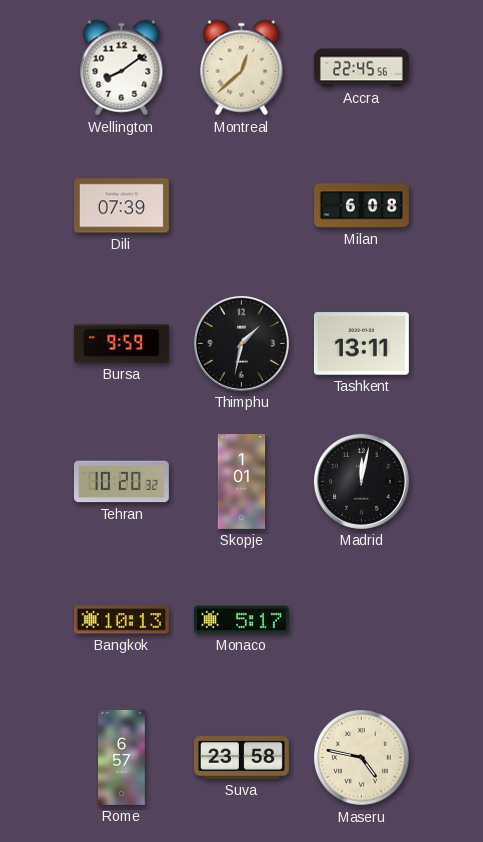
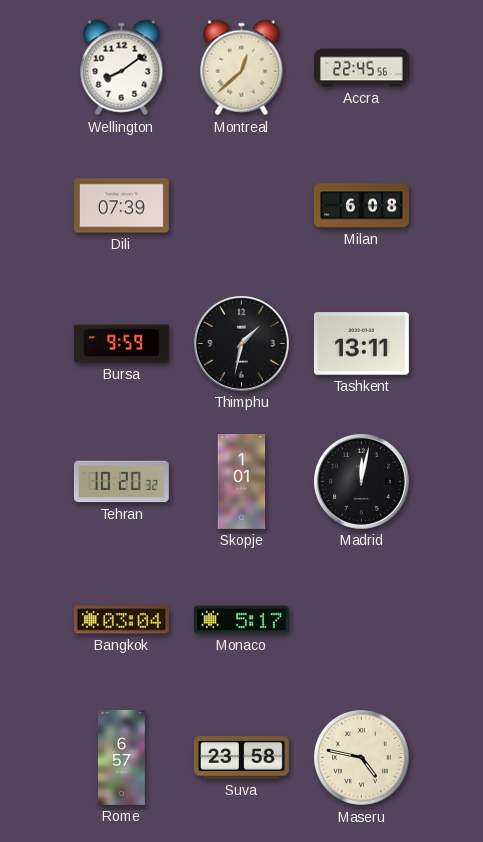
Bangkok: 10:13 -> 03:04
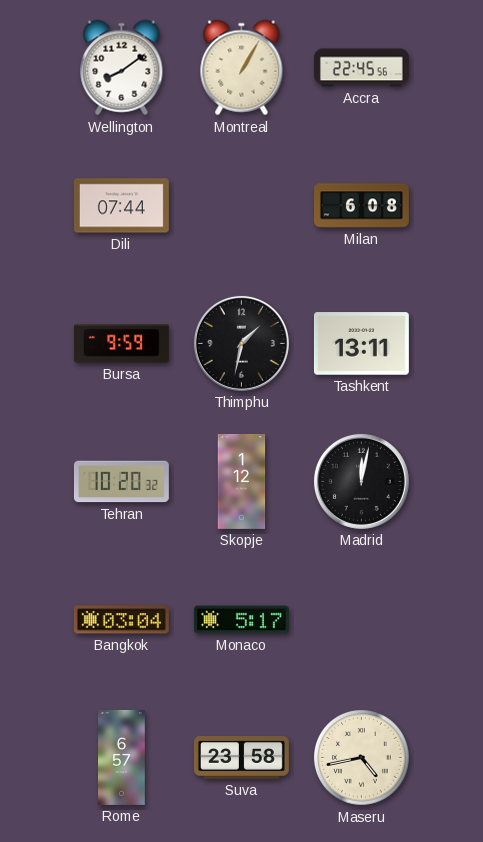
Montreal: 12:38 -> 1:05
Dili: 07:39 -> 07:44
Skopje: 1:01 -> 1:12
Maseru: 4:47 -> 4:43
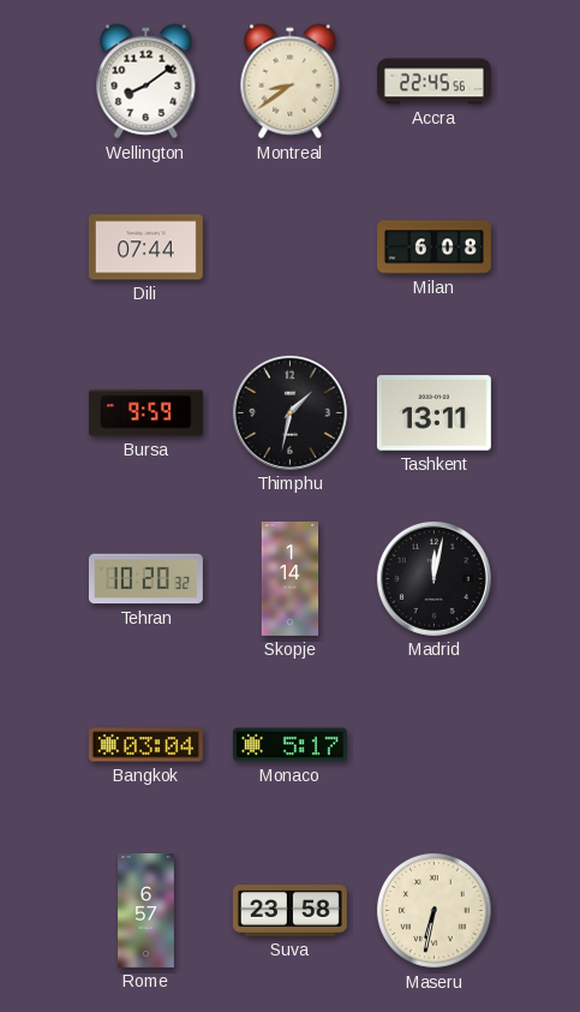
Montreal: 1:05 -> 8:39
Skopje: 1:12 -> 1:14
Maseru: 4:43 -> 6:32
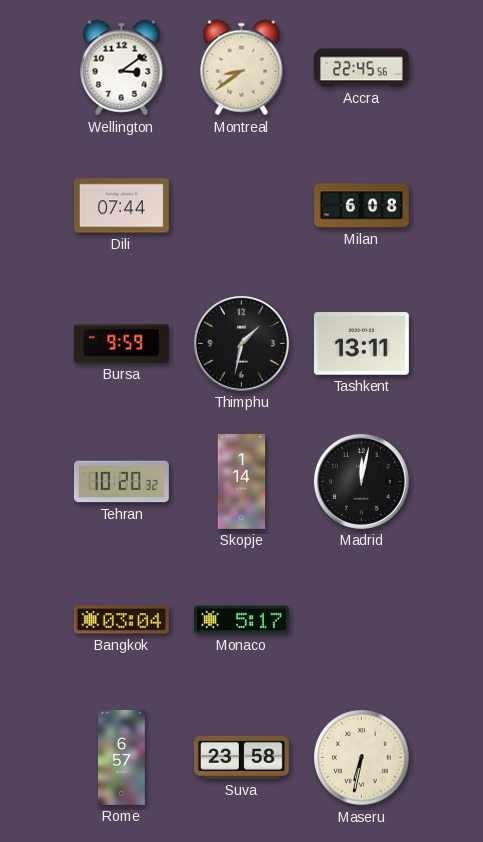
Wellington: 8:09 -> 3:09
